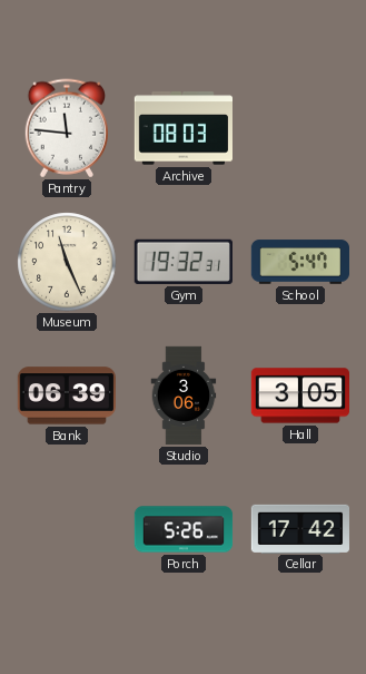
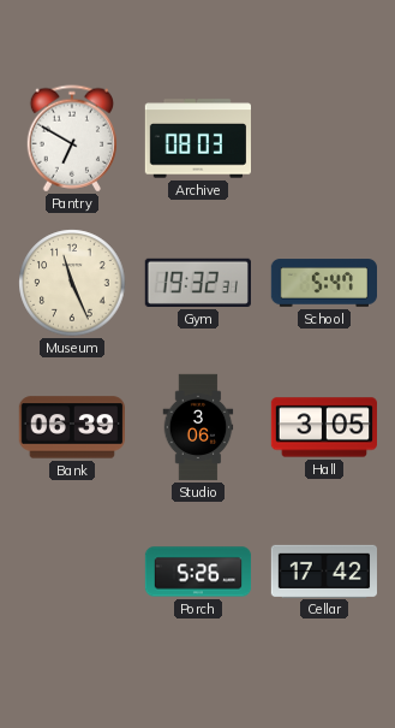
Pantry: 11:46 -> 6:50
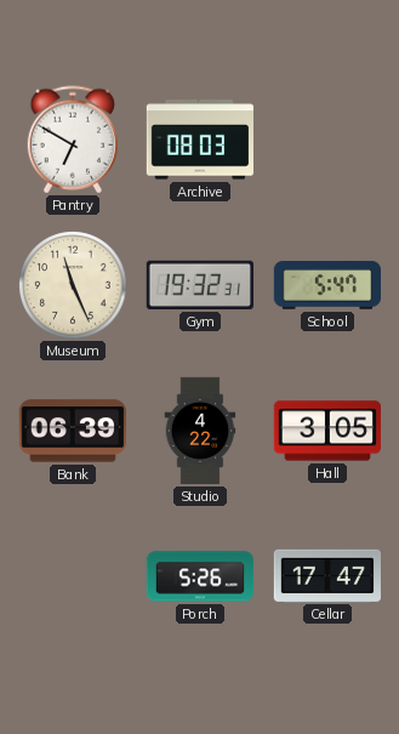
Studio: 3:06 -> 4:22
Cellar: 17:42 -> 17:47
